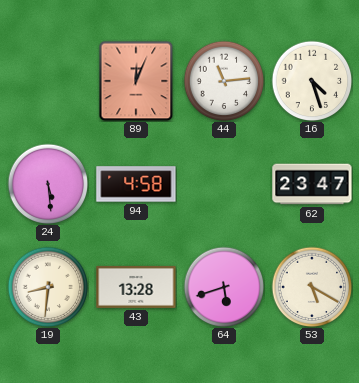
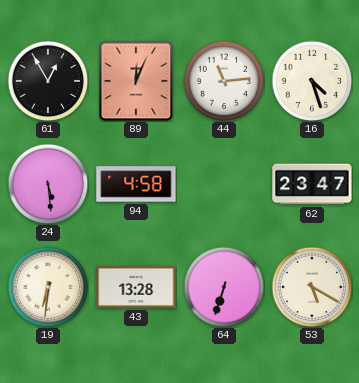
61: none -> 12:55
19: 8:31 -> 6:31
64: 5:42 -> 6:33
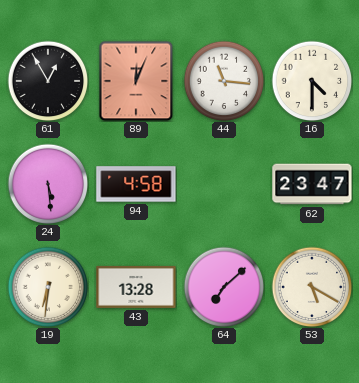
44: 11:14 -> 11:16
16: 4:27 -> 4:30
64: 6:33 -> 7:08
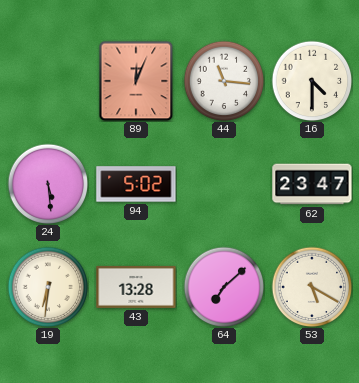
61: 12:55 -> none
94: 4:58 -> 5:02
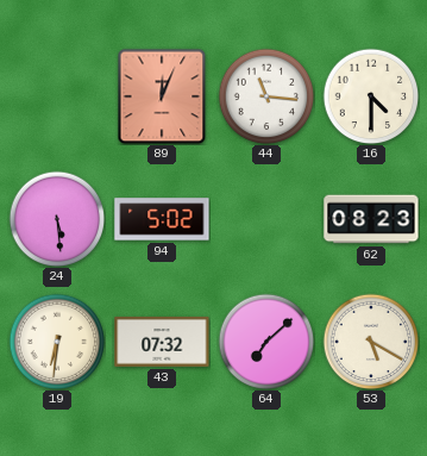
62: 23:47 -> 08:23
43: 13:28 -> 07:32
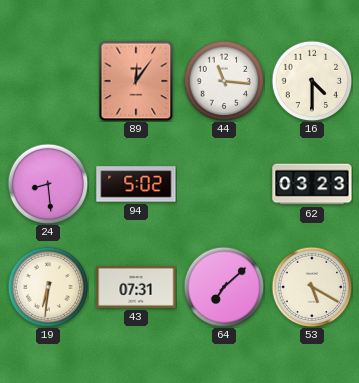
89: 12:04 -> 12:06
24: 5:29 -> 8:29
62: 08:23 -> 03:23
43: 07:32 -> 07:31
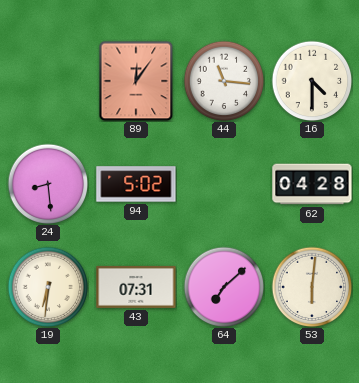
62: 03:23 -> 04:28
53: 5:20 -> 6:01
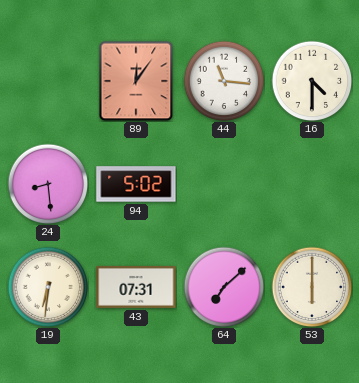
62: 04:28 -> none
53: 6:01 -> 6:00
